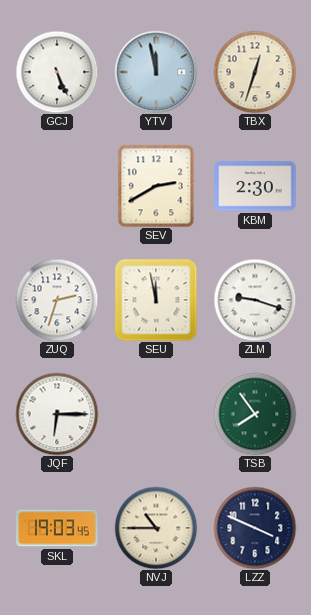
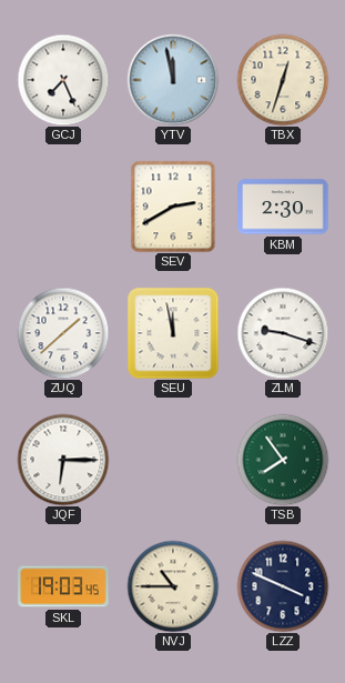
GCJ: 5:26 -> 7:26
ZUQ: 2:33 -> 1:38
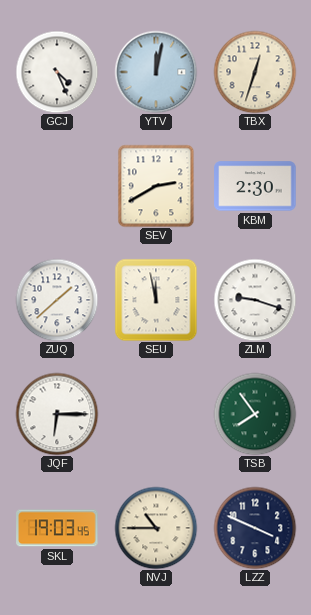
GCJ: 7:26 -> 4:26
YTV: 11:58 -> 12:02
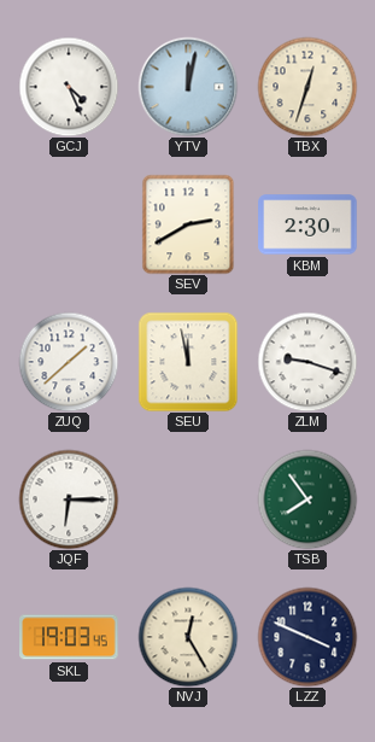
NVJ: 10:45 -> 12:25
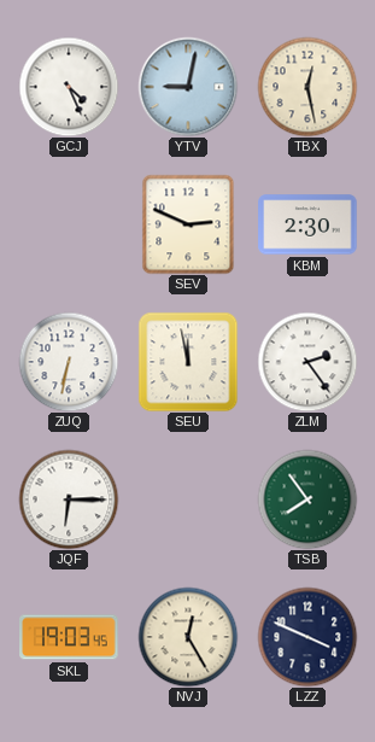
YTV: 12:02 -> 9:02
TBX: 12:33 -> 12:28
SEV: 2:40 -> 2:49
ZUQ: 1:38 -> 6:32
ZLM: 9:18 -> 2:24
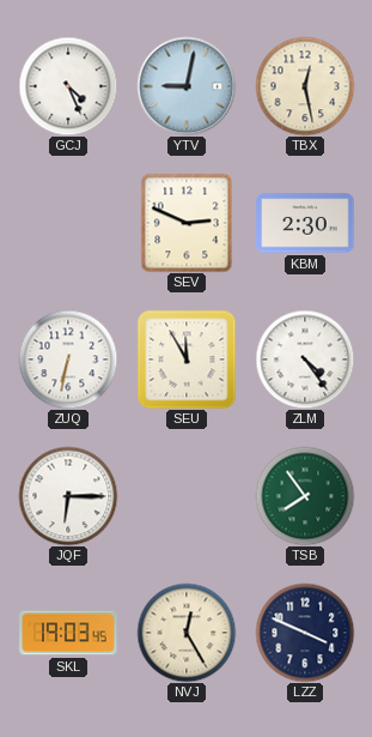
SEU: 11:58 -> 11:55
ZLM: 2:24 -> 4:24
